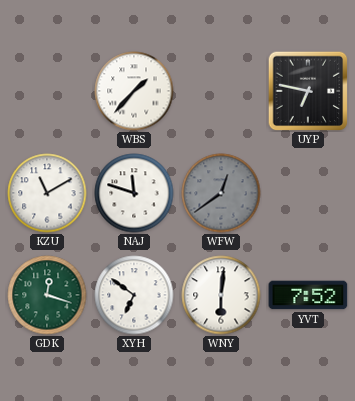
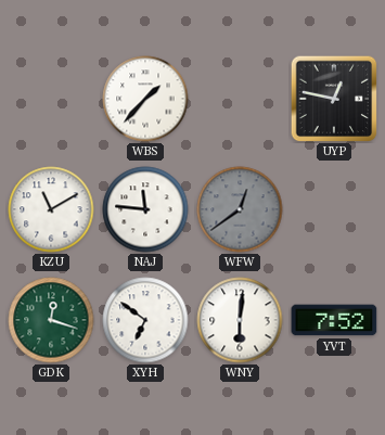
UYP: 6:47 -> 12:47
NAJ: 11:48 -> 11:46
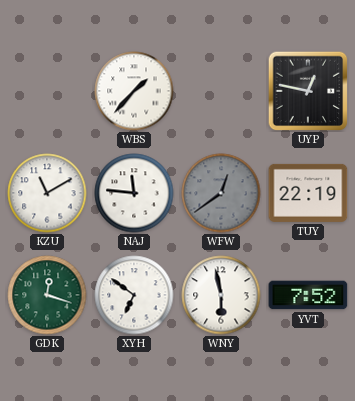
TUY: none -> 22:19
WNY: 6:01 -> 5:58
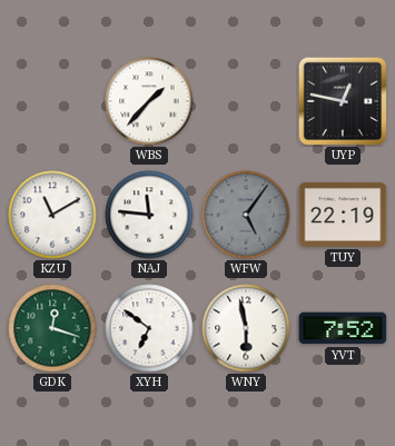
WFW: 12:39 -> 5:06
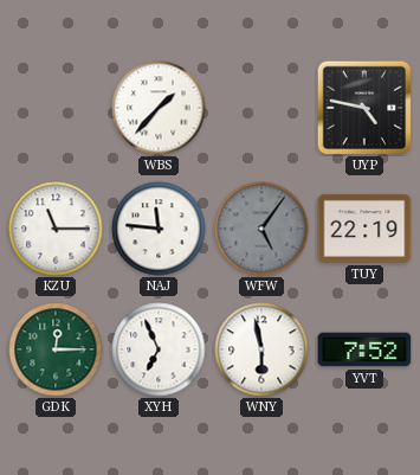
UYP: 12:47 -> 4:47
KZU: 11:10 -> 11:15
GDK: 12:18 -> 12:15
XYH: 6:51 -> 6:56
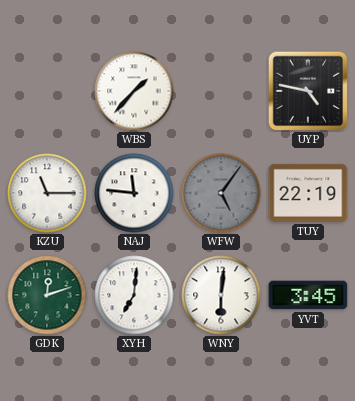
GDK: 12:15 -> 12:12
XYH: 6:56 -> 7:01
WNY: 5:58 -> 6:01
YVT: 7:52 -> 3:45
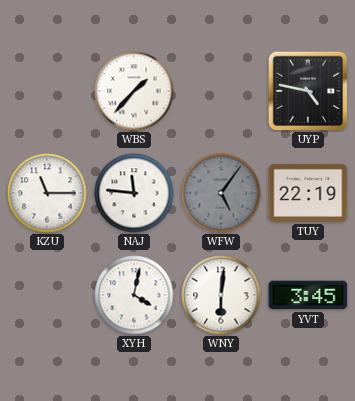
GDK: 12:12 -> none
XYH: 7:01 -> 4:02
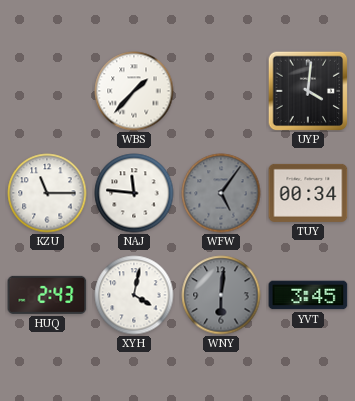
UYP: 4:47 -> 4:01
TUY: 22:19 -> 00:34
HUQ: none -> 2:43
WNY dial: white -> grey
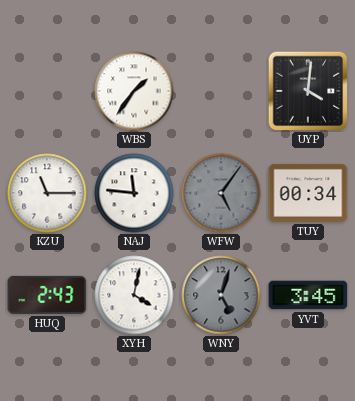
WBS: 1:37 -> 1:36
WNY: 6:01 -> 5:03
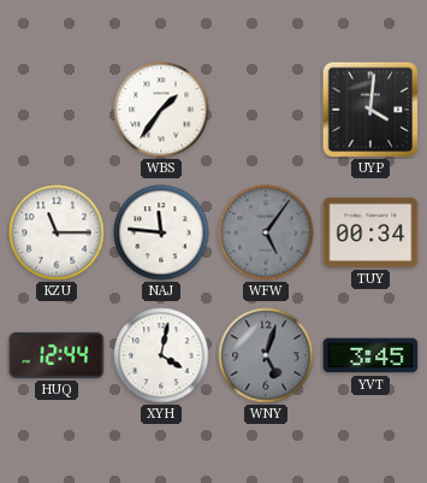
HUQ: 2:43 -> 12:44
